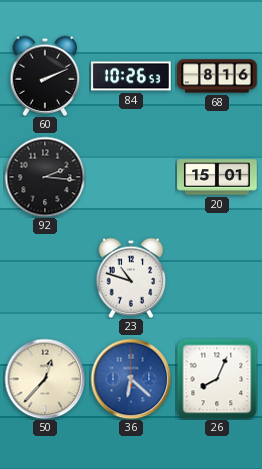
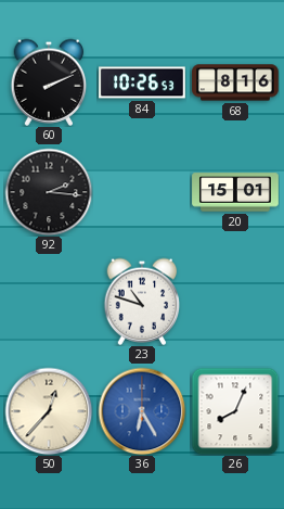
36: 6:22 -> 6:25
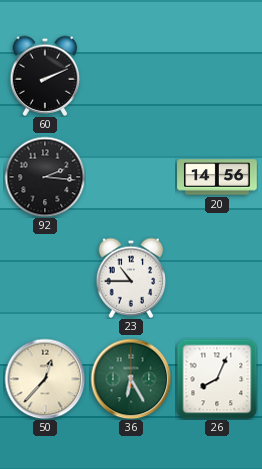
84: 10:26 -> none
68: 8:16 -> none
20: 15:01 -> 14:56
23: 10:48 -> 10:45
36 dial: blue -> green
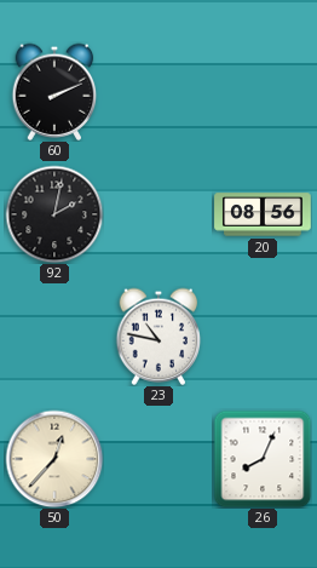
92: 2:16 -> 2:02
20: 14:56 -> 08:56
23: 10:45 -> 10:47
36: 6:25 -> none
